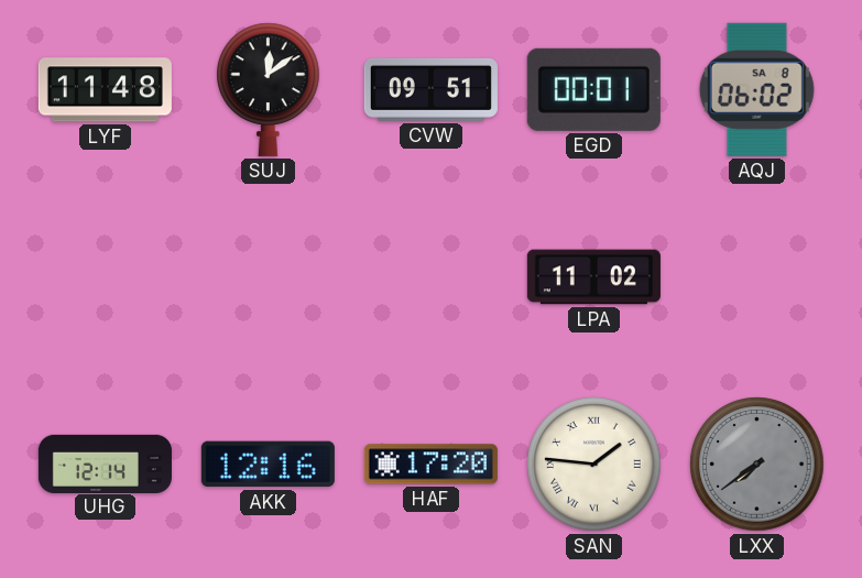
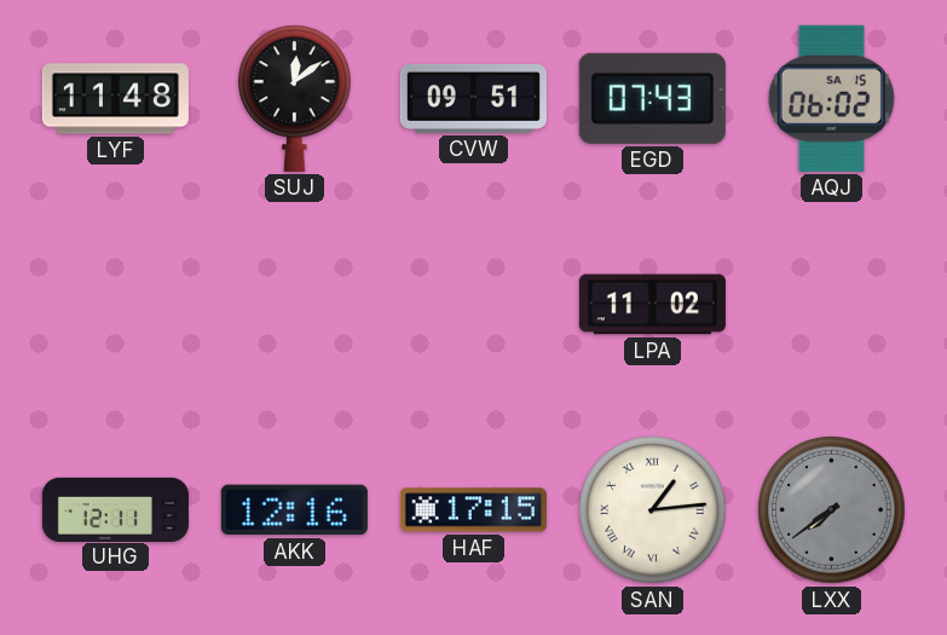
EGD: 00:01 -> 07:43
AQJ date: SA 8 -> SA 15
UHG: 12:14 -> 12:11
HAF: 17:20 -> 17:15
SAN: 1:46 -> 1:14
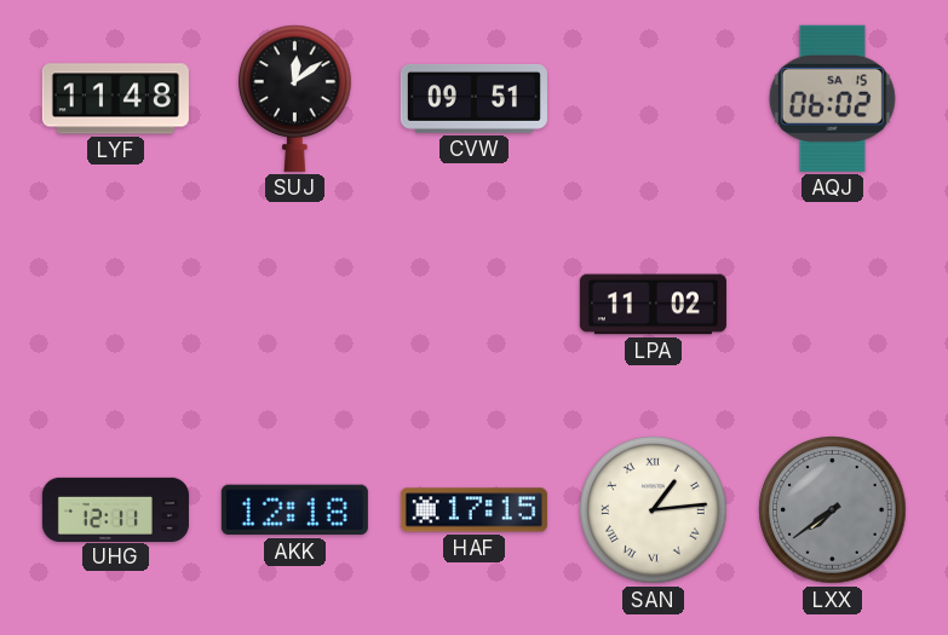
EGD: 07:43 -> none
AKK: 12:16 -> 12:18
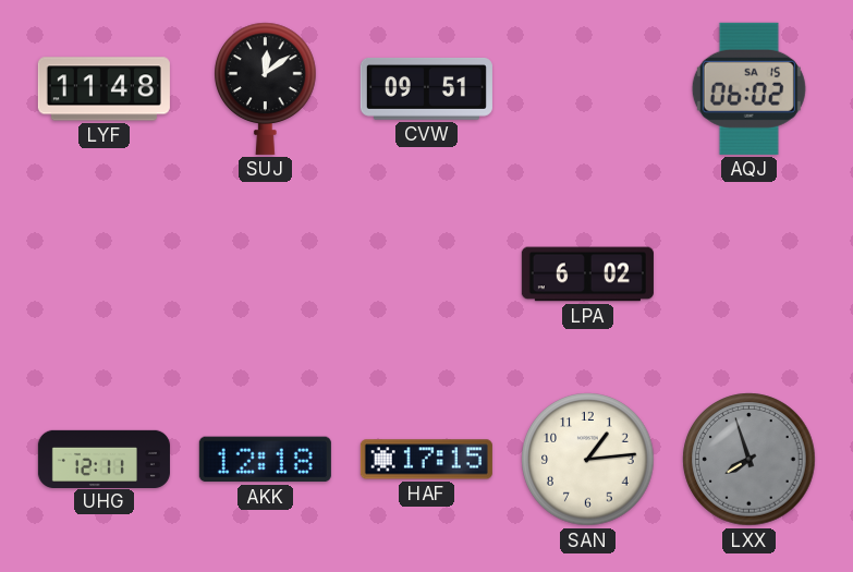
LPA: 11:02 -> 6:02
SAN numerals: Roman -> Arabic
LXX: 7:39 -> 7:57
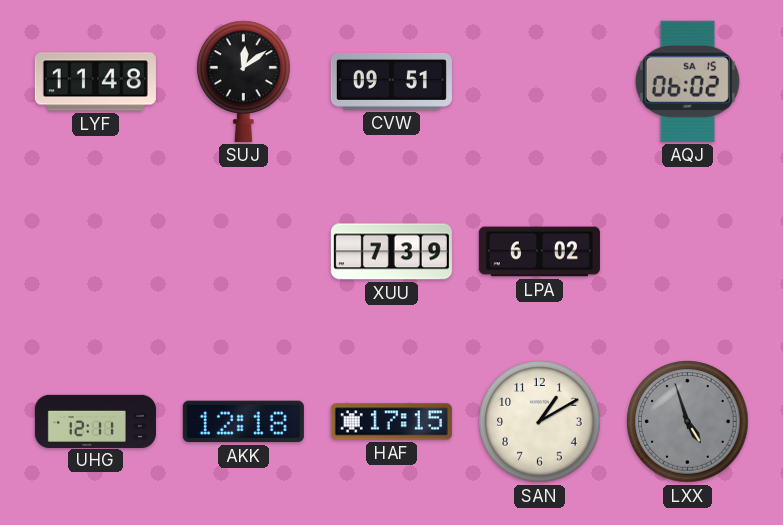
XUU: none -> 7:39
SAN: 1:14 -> 1:10
LXX: 7:57 -> 4:57
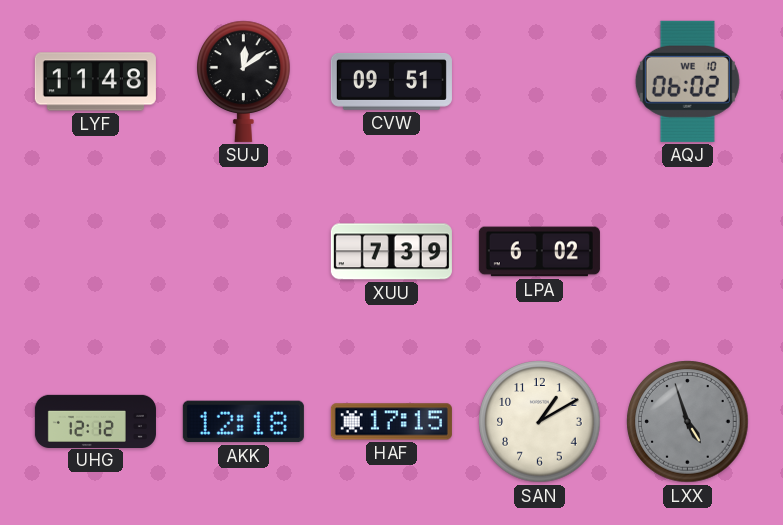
AQJ date: SA 15 -> WE 10
UHG: 12:11 -> 12:12
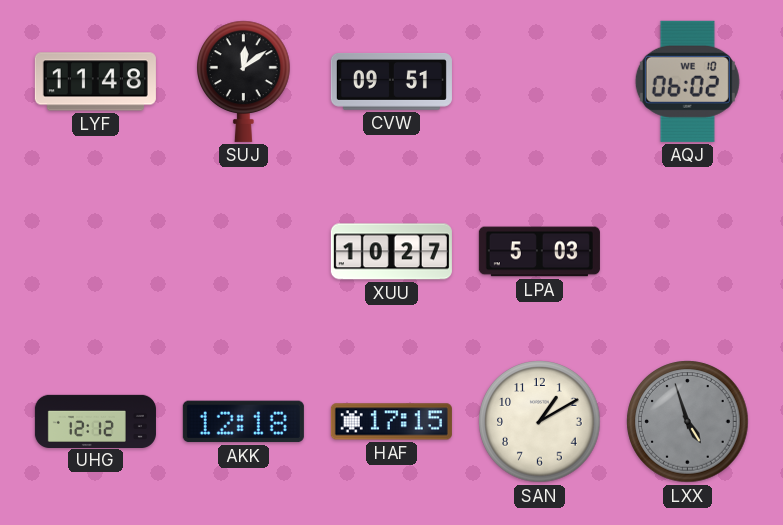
XUU: 7:39 -> 10:27
LPA: 6:02 -> 5:03
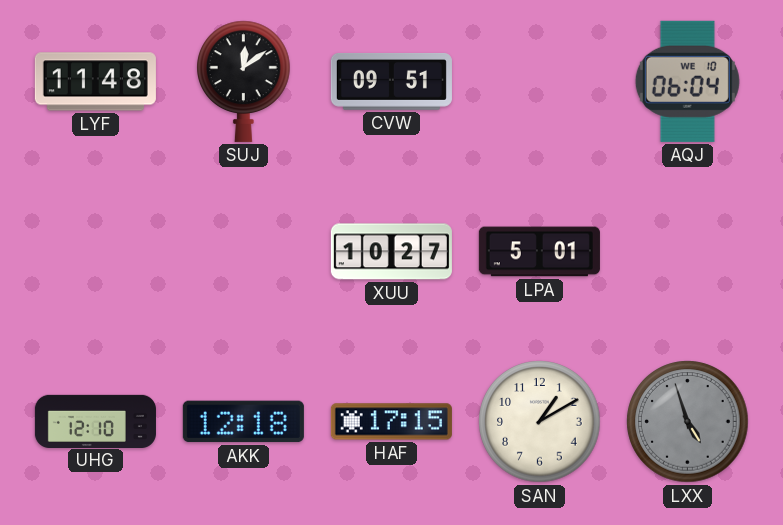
AQJ: 06:02 -> 06:04
LPA: 5:03 -> 5:01
UHG: 12:12 -> 12:10
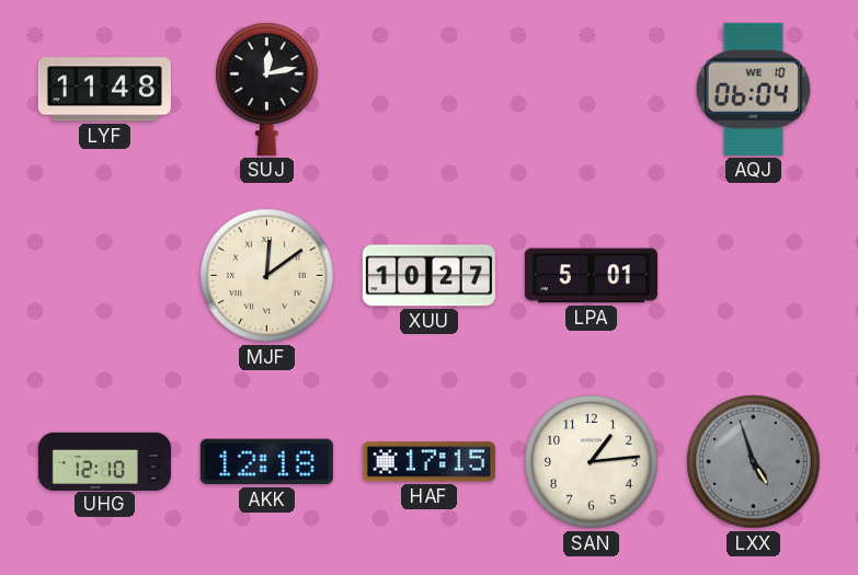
SUJ: 12:09 -> 12:13
CVW: 09:51 -> none
MJF: none -> 12:09
SAN: 1:10 -> 1:14
